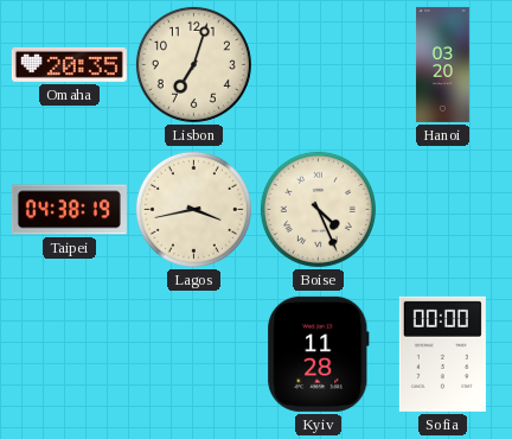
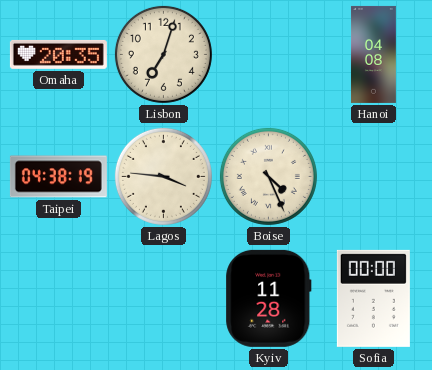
Hanoi: 03:20 -> 04:08
Lagos: 3:43 -> 3:46
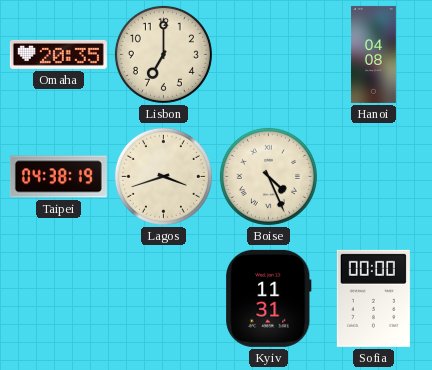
Lisbon: 7:03 -> 7:00
Lagos: 3:46 -> 3:42
Kyiv: 11:28 -> 11:31
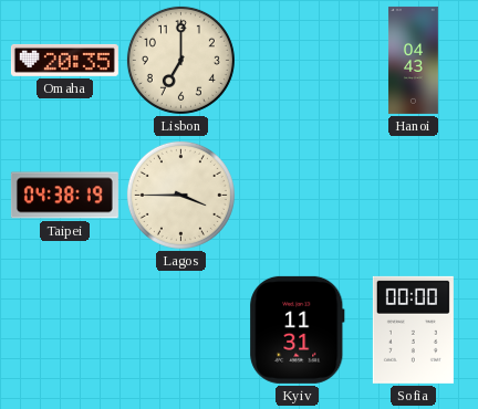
Hanoi: 04:08 -> 04:43
Lagos: 3:42 -> 3:45
Boise: 4:26 -> none
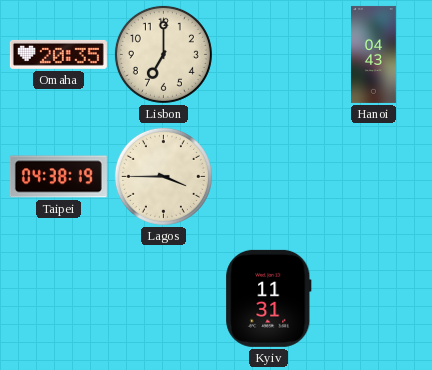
Sofia: 00:00 -> none
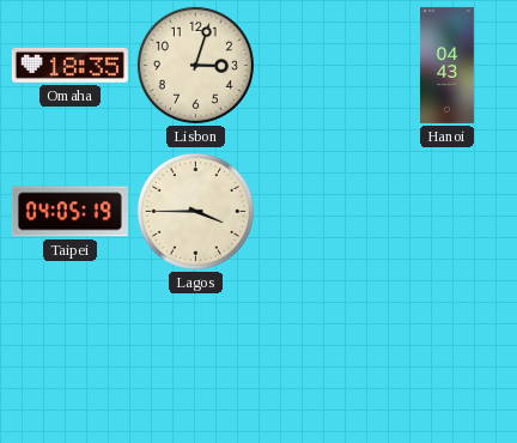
Omaha: 20:35 -> 18:35
Lisbon: 7:00 -> 3:03
Taipei: 04:38 -> 04:05
Kyiv: 11:31 -> none
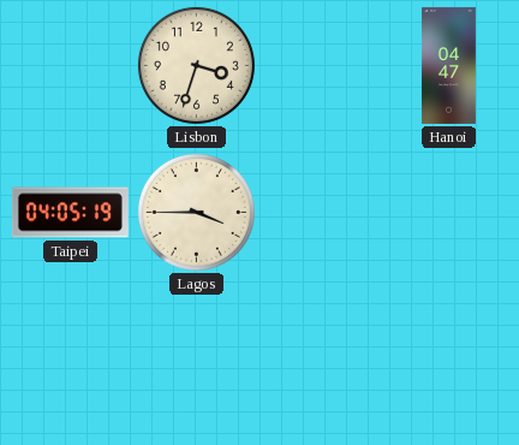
Omaha: 18:35 -> none
Lisbon: 3:03 -> 3:33
Hanoi: 04:43 -> 04:47
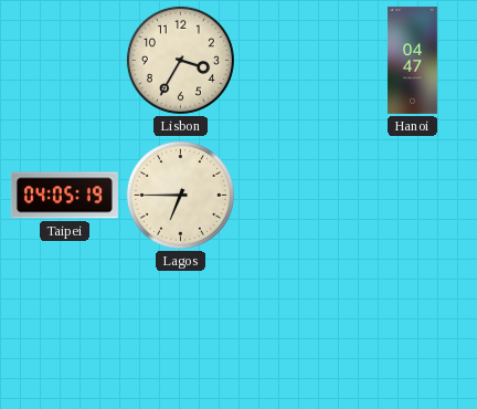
Lisbon: 3:33 -> 3:35
Lagos: 3:45 -> 6:45
